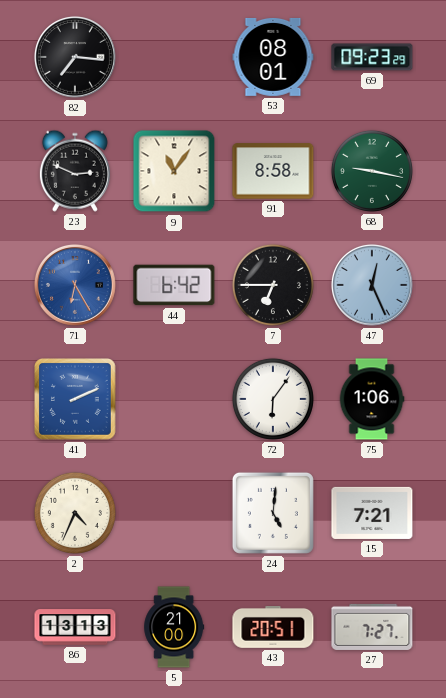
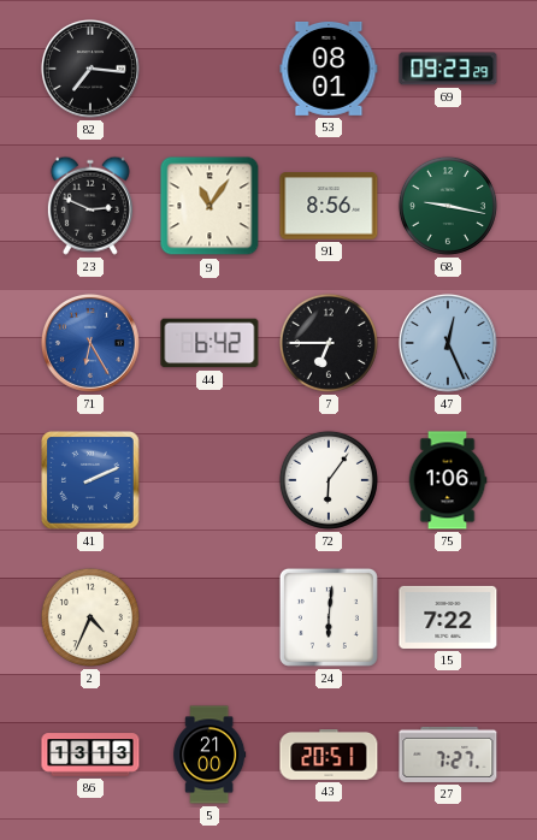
91: 8:58 -> 8:56
24: 5:01 -> 6:01
15: 7:21 -> 7:22
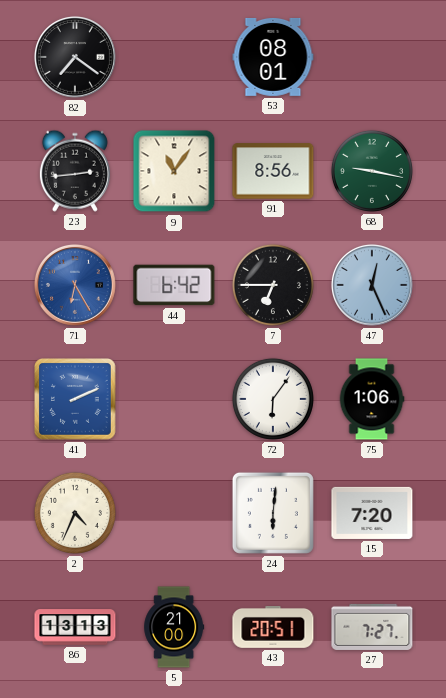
82: 7:16 -> 7:21
69: 09:23 -> none
23: 2:49 -> 2:44
15: 7:22 -> 7:20
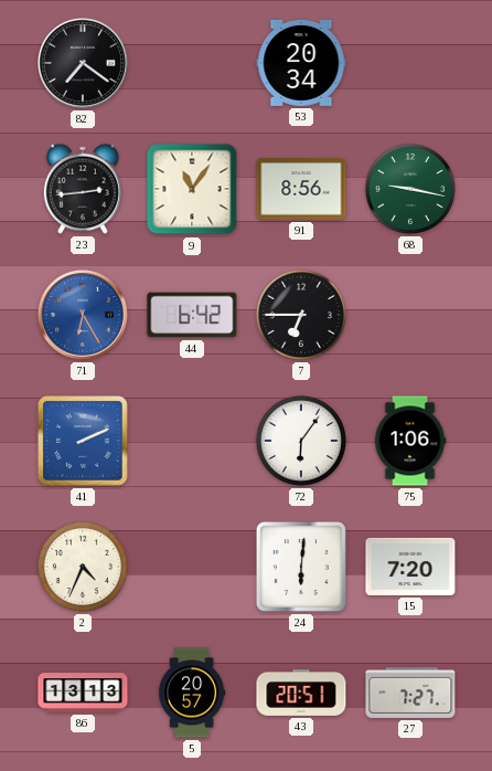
53: 08:01 -> 20:34
47: 12:26 -> none
5: 21:00 -> 20:57
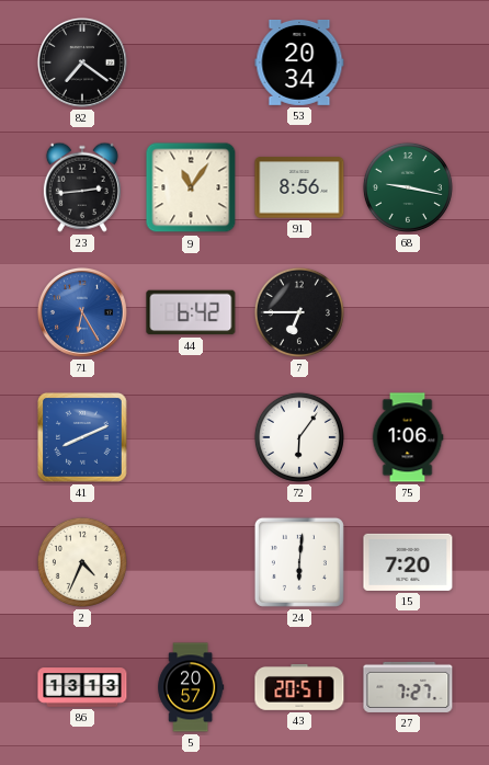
41: 2:11 -> 8:11
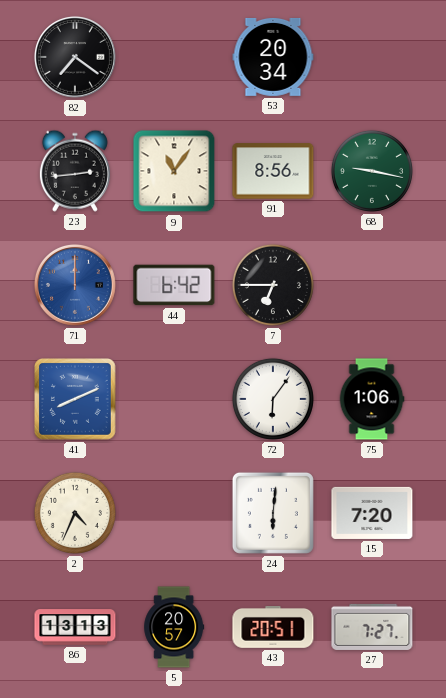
71: 6:25 -> 12:00
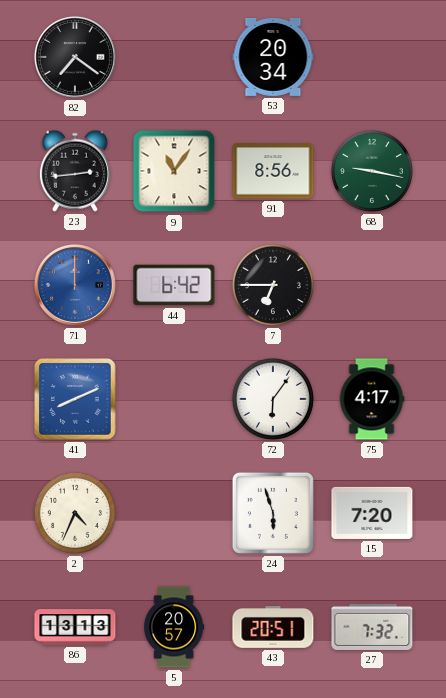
75: 1:06 -> 4:17
24: 6:01 -> 5:57
27: 7:27 -> 7:32
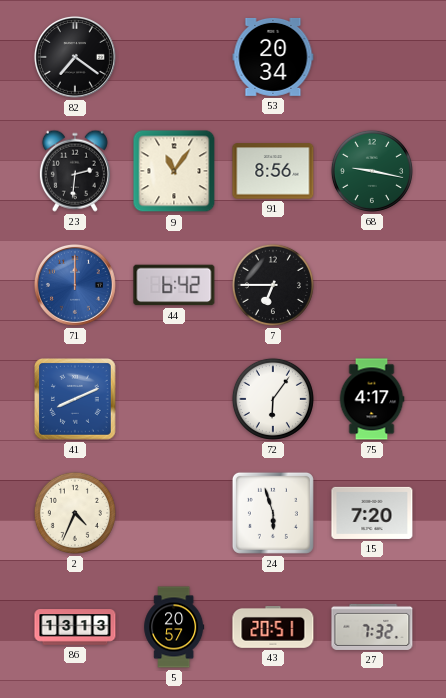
23: 2:44 -> 2:31
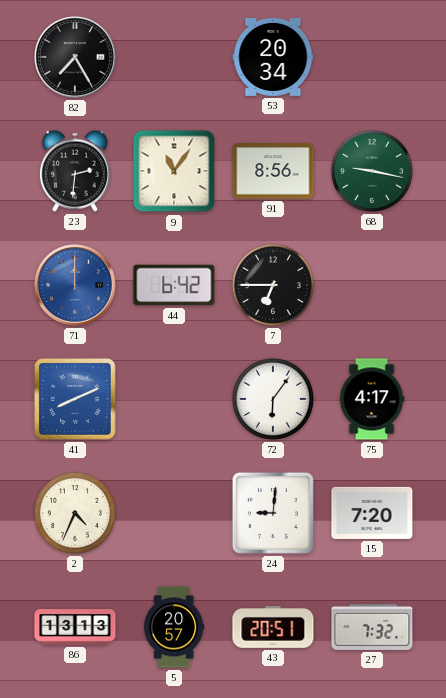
82: 7:21 -> 7:25
24: 5:57 -> 9:01
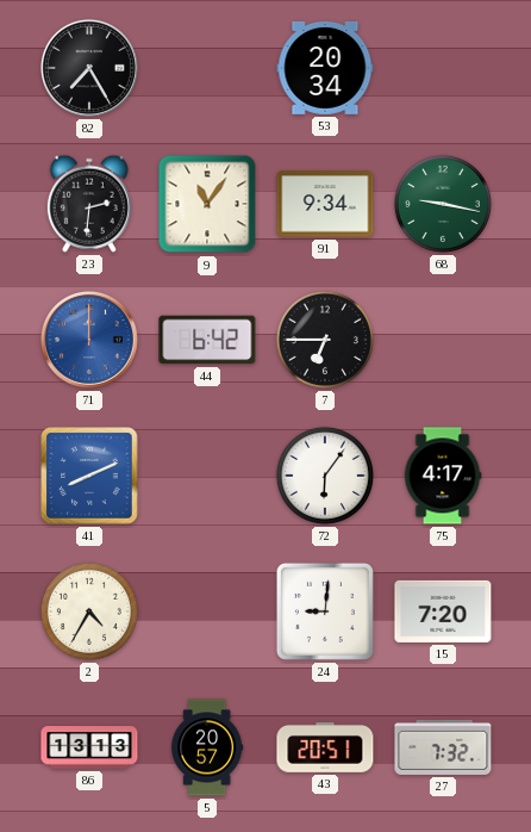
91: 8:56 -> 9:34
2: 4:34 -> 4:35
